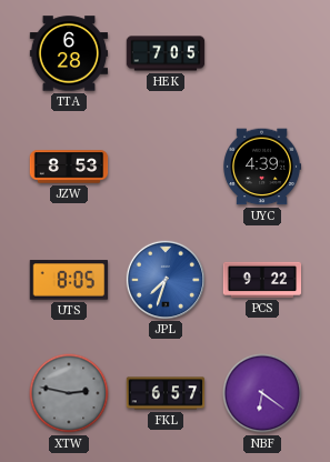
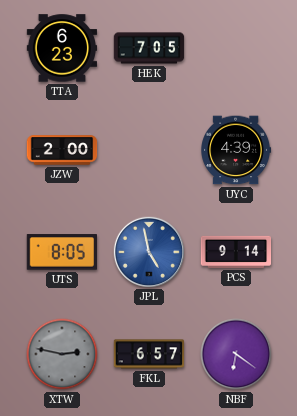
TTA: 6:28 -> 6:23
JZW: 8:53 -> 2:00
JPL: 7:33 -> 4:58
PCS: 9:22 -> 9:14
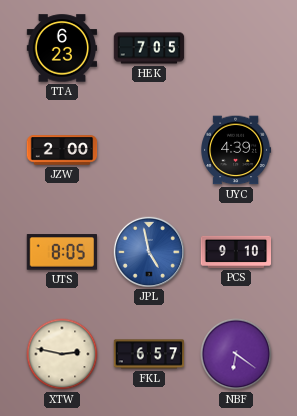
PCS: 9:14 -> 9:10
XTW dial: grey -> cream
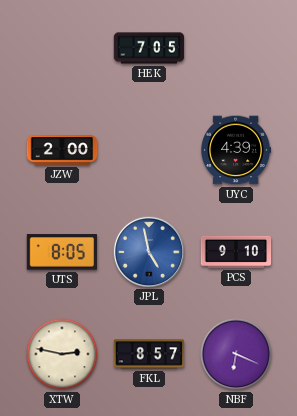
TTA: 6:23 -> none
FKL: 6:57 -> 8:57
NBF: 6:21 -> 6:19
